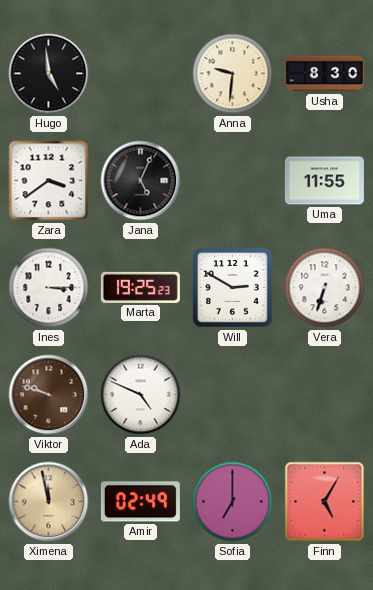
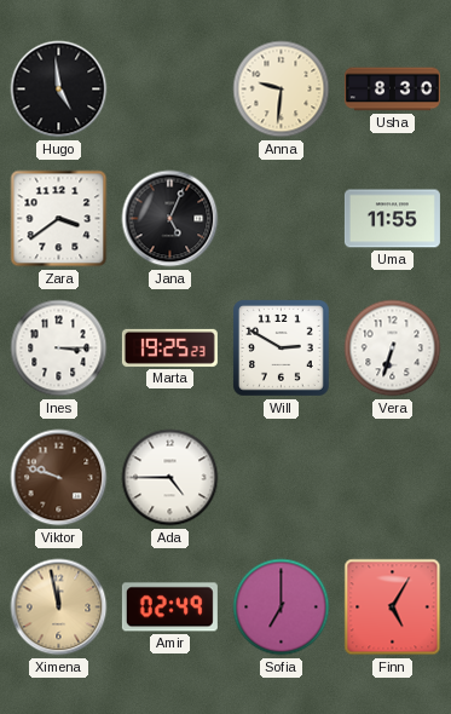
Ada: 4:49 -> 4:45
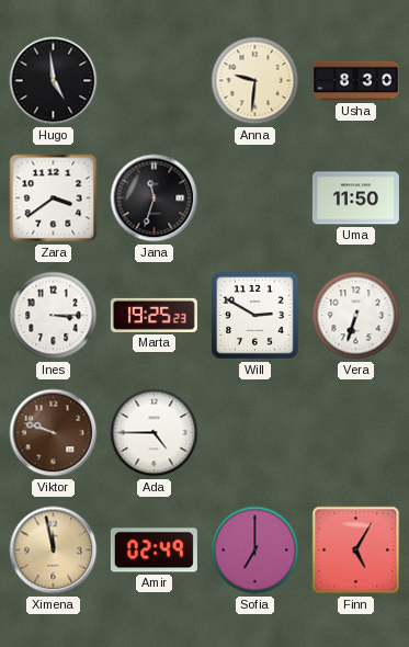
Jana: 5:04 -> 11:33
Uma: 11:55 -> 11:50
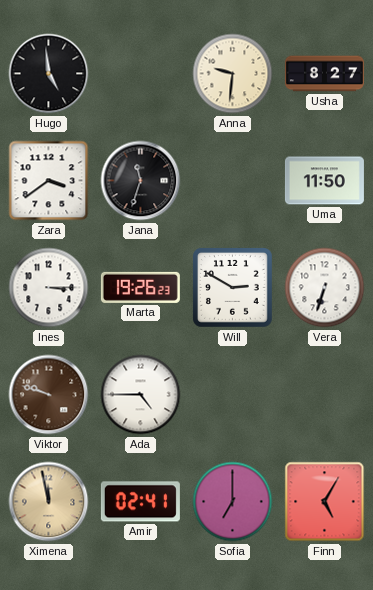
Usha: 8:30 -> 8:27
Marta: 19:25 -> 19:26
Amir: 02:49 -> 02:41
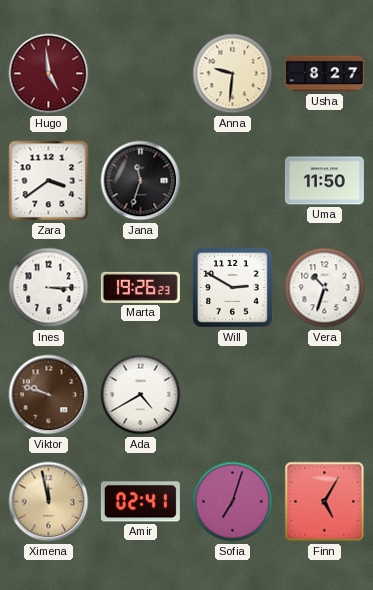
Hugo dial: black -> burgundy
Vera: 6:33 -> 10:33
Ada: 4:45 -> 4:40
Sofia: 7:00 -> 7:03
